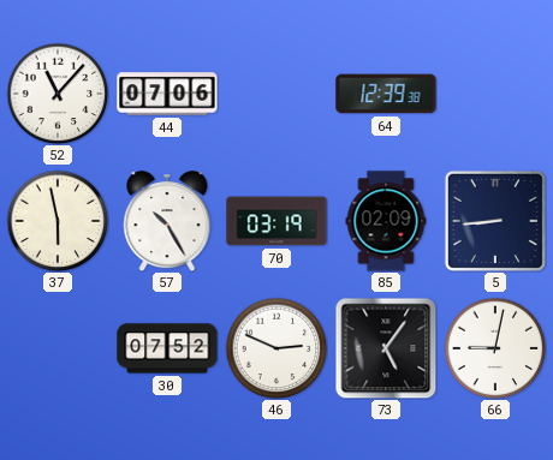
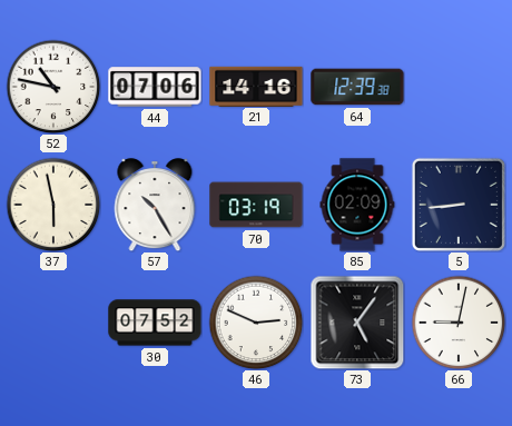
52: 11:07 -> 10:47
21: none -> 14:16
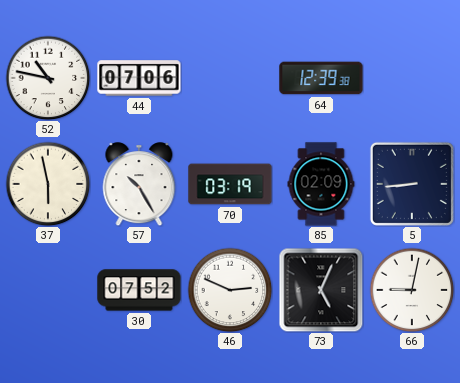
21: 14:16 -> none
73: 5:06 -> 5:04
